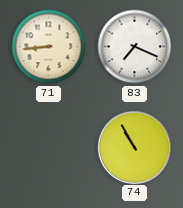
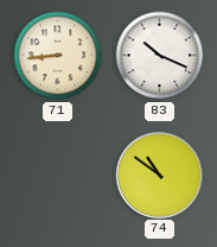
83: 7:19 -> 10:19
74: 10:55 -> 10:51
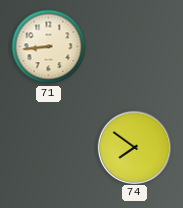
83: 10:19 -> none
74: 10:51 -> 7:51
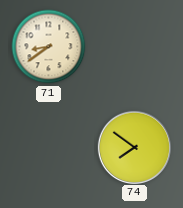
71: 8:44 -> 8:39
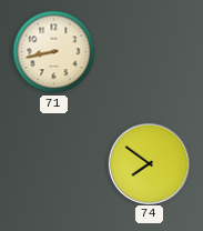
71: 8:39 -> 8:43
